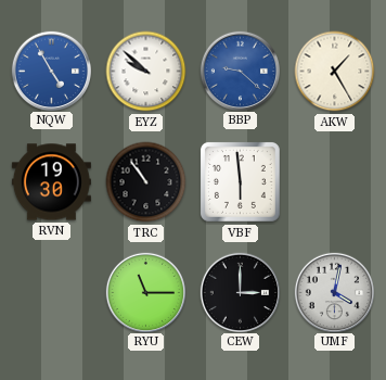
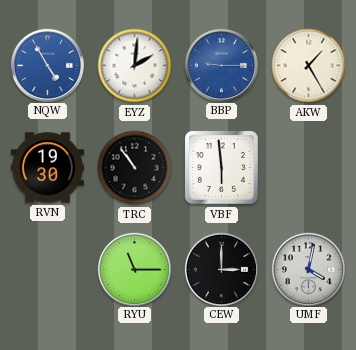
EYZ: 9:52 -> 2:01
BBP: 9:22 -> 9:15
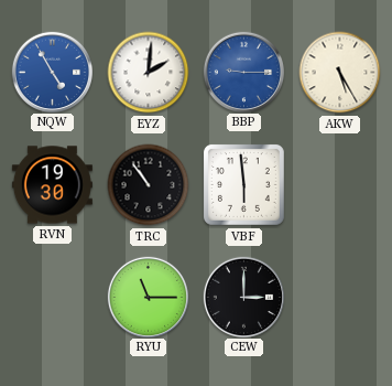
AKW: 1:25 -> 5:25
UMF: 4:02 -> none
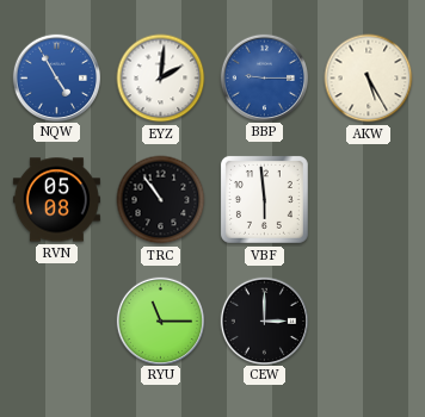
RVN: 19:30 -> 05:08
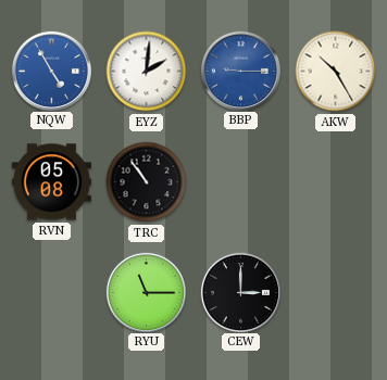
AKW: 5:25 -> 10:25
VBF: 5:59 -> none
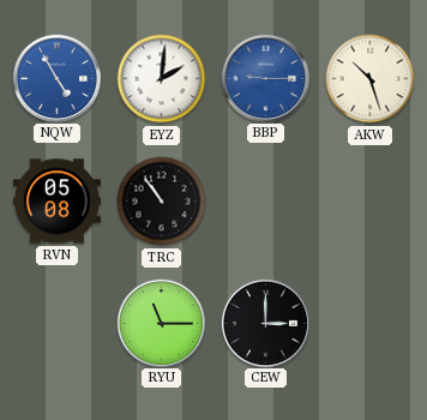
AKW: 10:25 -> 10:27
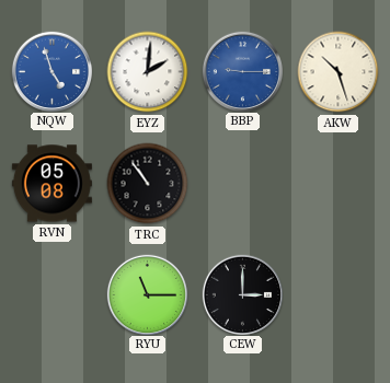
NQW: 4:55 -> 4:57
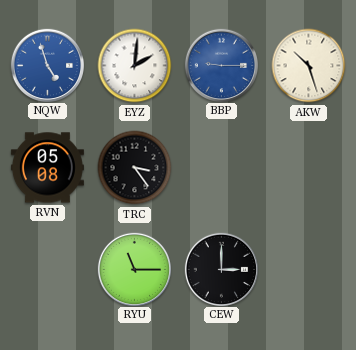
TRC: 10:54 -> 3:24
